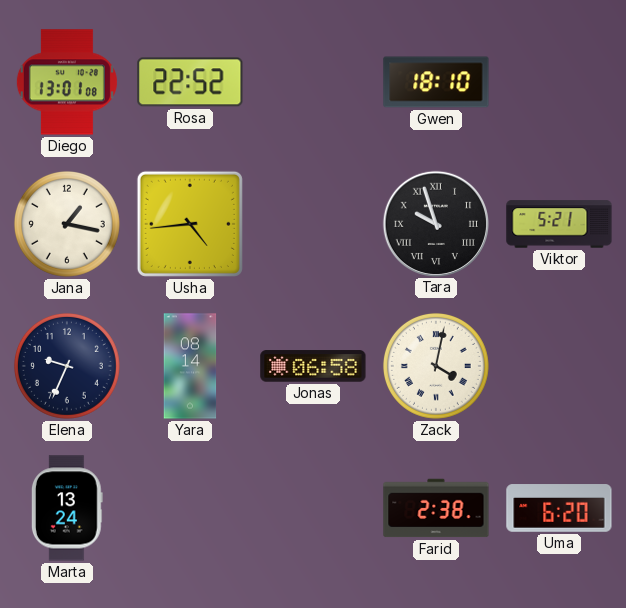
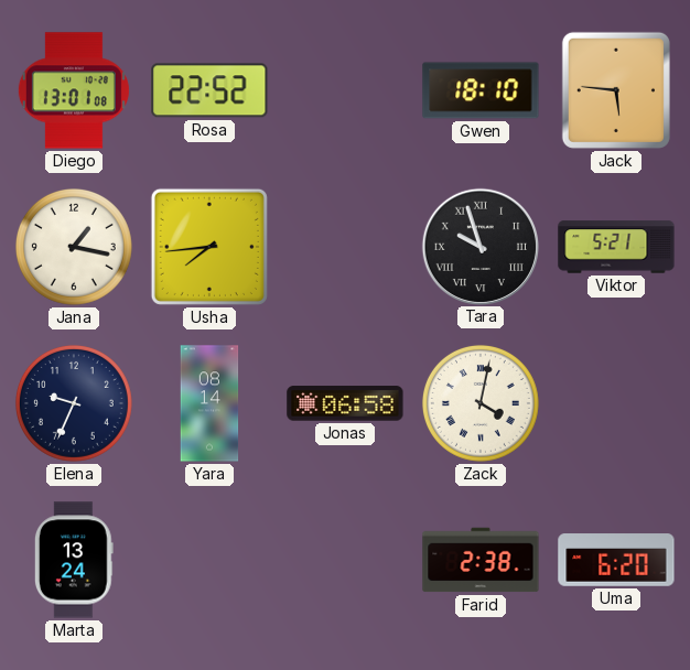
Jack: none -> 5:46
Usha: 4:44 -> 7:44
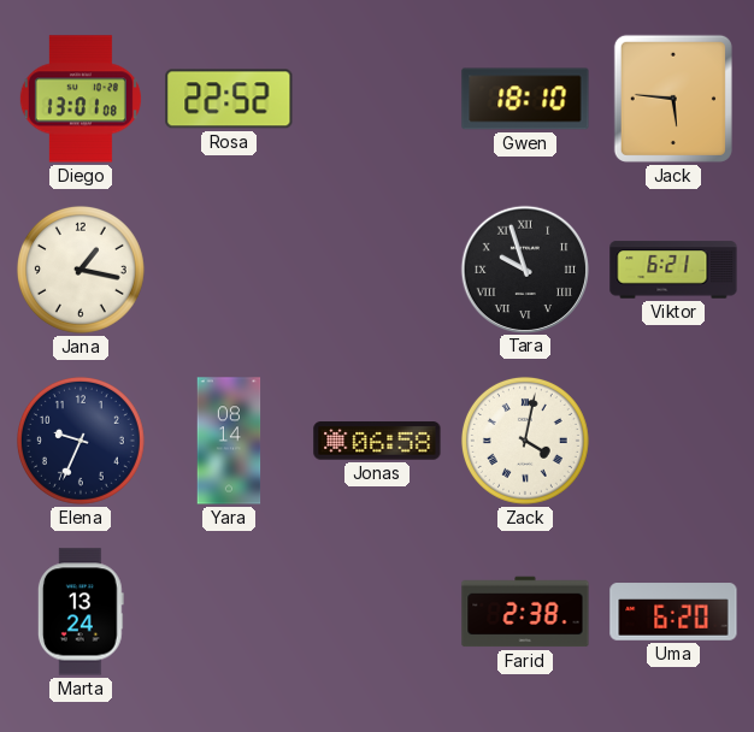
Usha: 7:44 -> none
Viktor: 5:21 -> 6:21
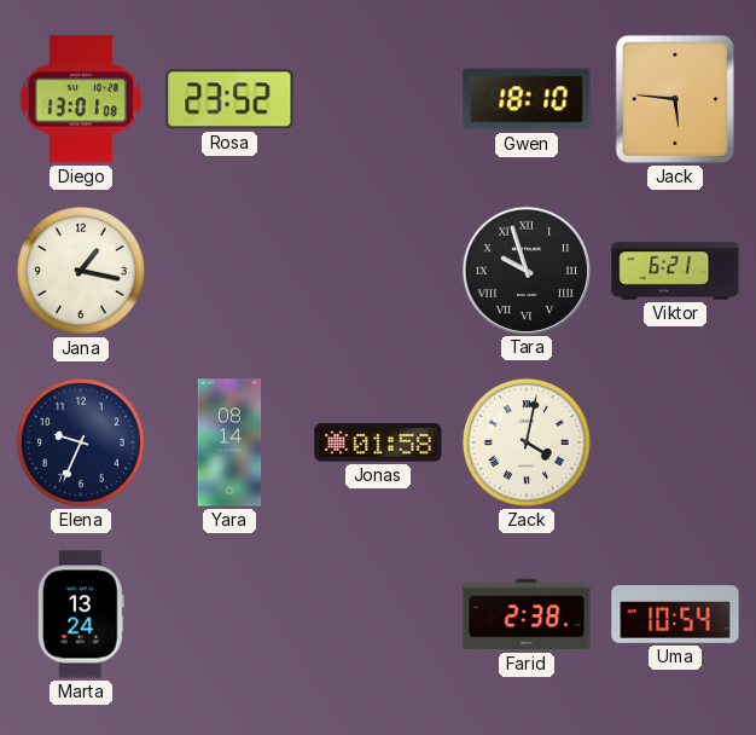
Rosa: 22:52 -> 23:52
Jonas: 06:58 -> 01:58
Uma: 6:20 -> 10:54
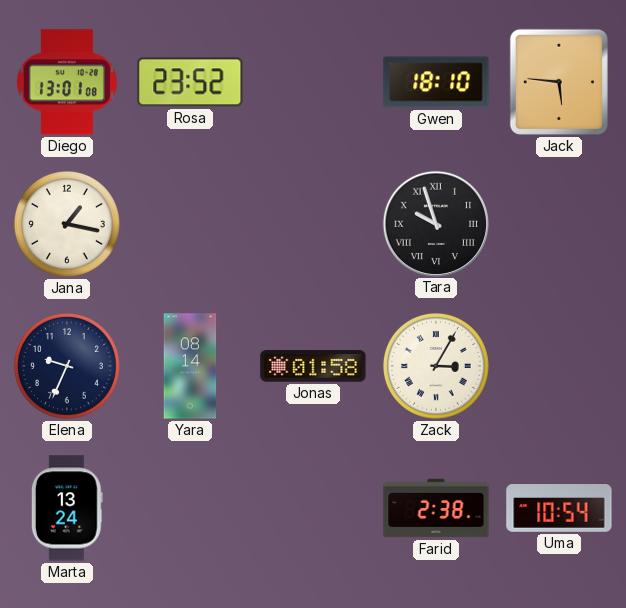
Viktor: 6:21 -> none
Zack: 4:02 -> 3:05
